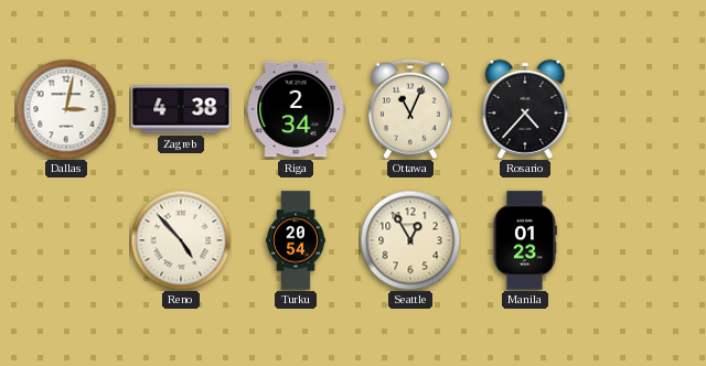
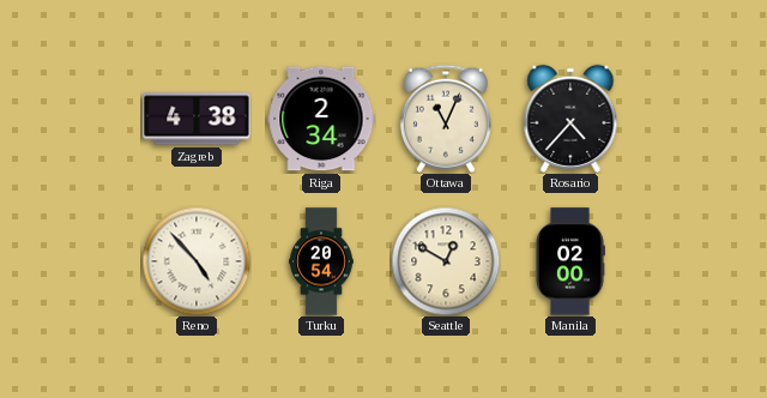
Dallas: 3:02 -> none
Seattle: 12:55 -> 12:50
Manila: 01:23 -> 02:00
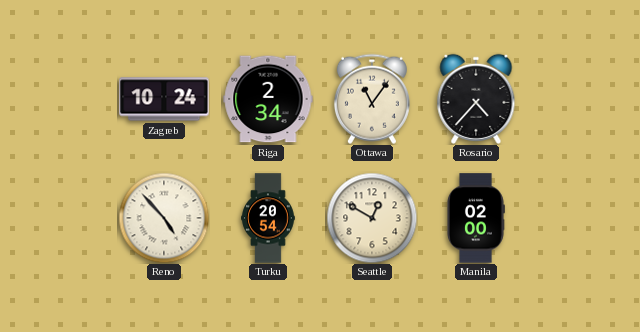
Zagreb: 4:38 -> 10:24
Ottawa: 11:04 -> 11:06
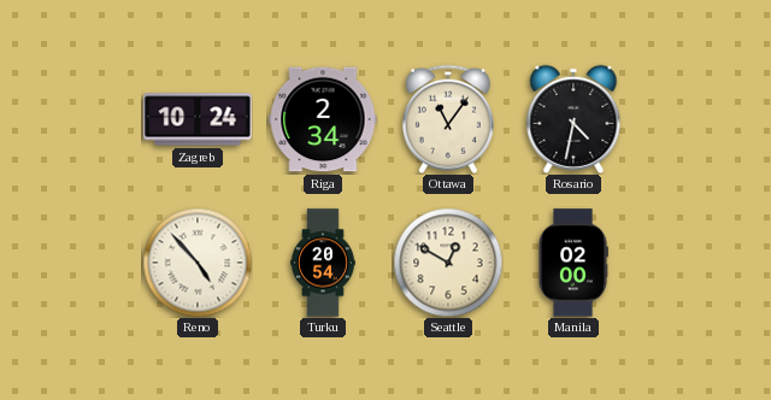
Rosario: 4:37 -> 4:32
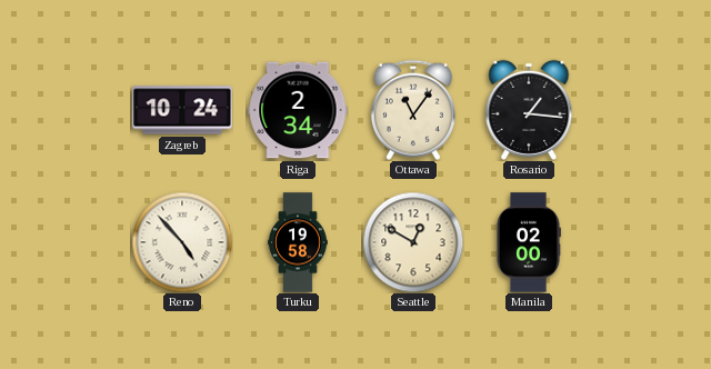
Rosario: 4:32 -> 1:16
Turku: 20:54 -> 19:58
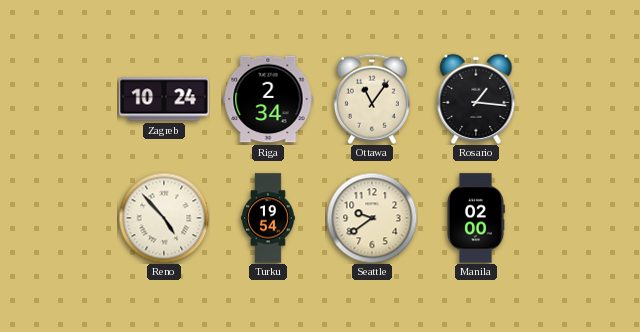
Turku: 19:58 -> 19:54
Seattle: 12:50 -> 9:39
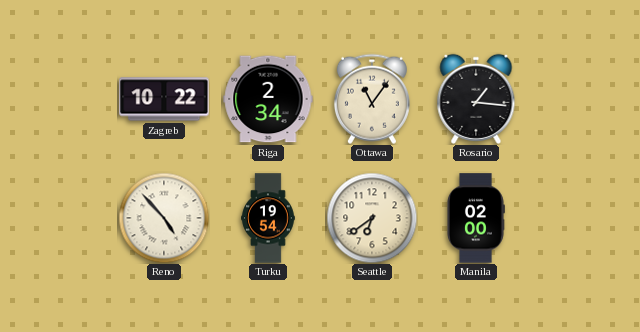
Zagreb: 10:24 -> 10:22
Seattle: 9:39 -> 6:39
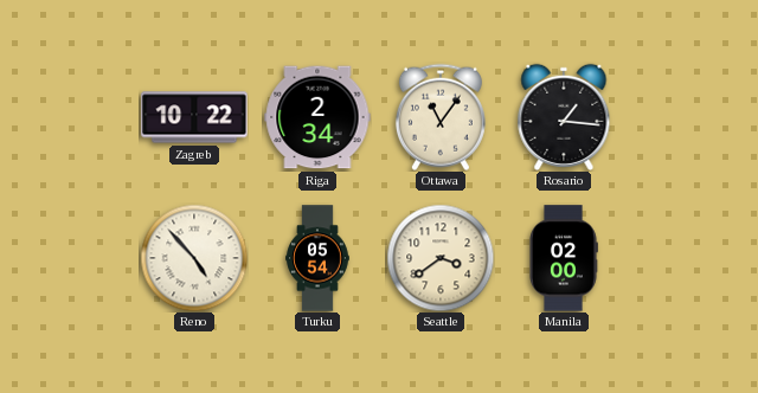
Turku: 19:54 -> 05:54
Seattle: 6:39 -> 3:39
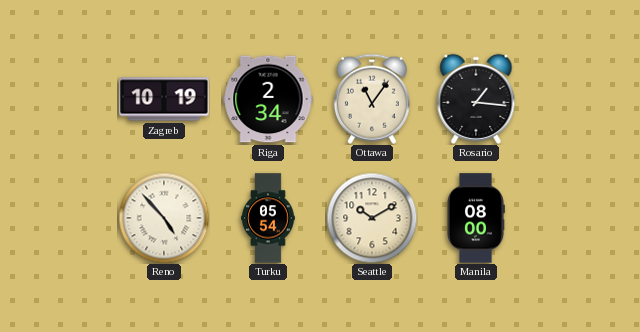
Zagreb: 10:22 -> 10:19
Seattle: 3:39 -> 10:10
Manila: 02:00 -> 08:00
